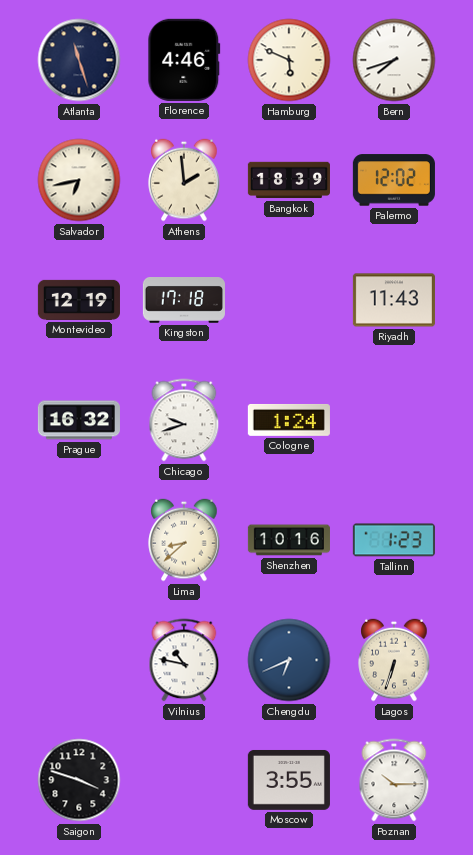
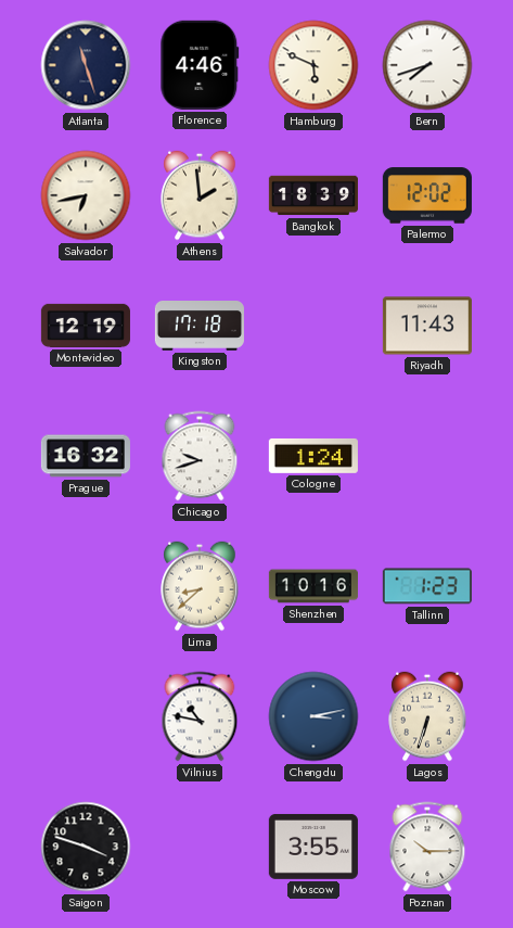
Chengdu: 6:41 -> 3:13
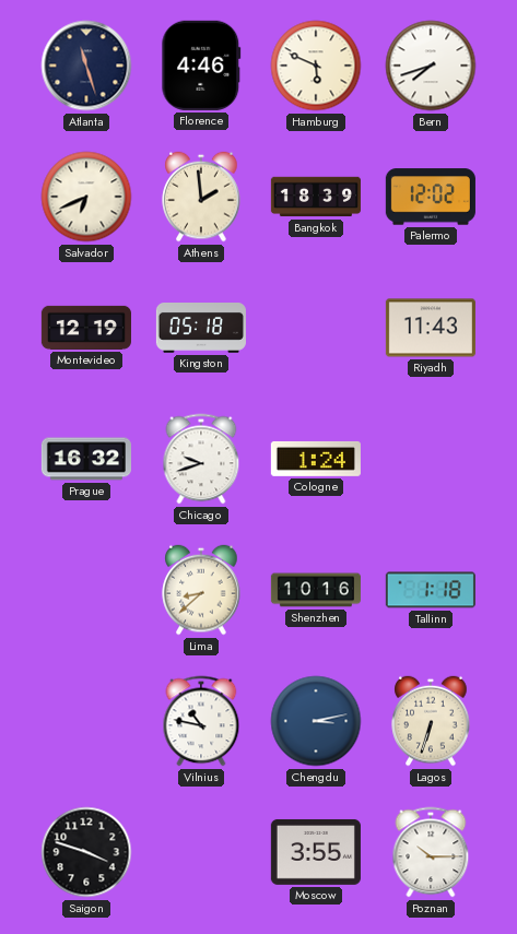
Salvador: 6:43 -> 6:41
Kingston: 17:18 -> 05:18
Tallinn: 1:23 -> 1:18
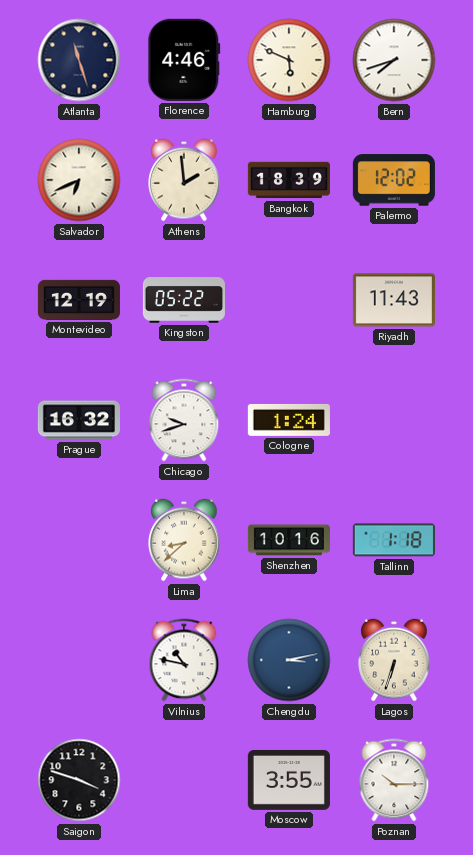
Kingston: 05:18 -> 05:22
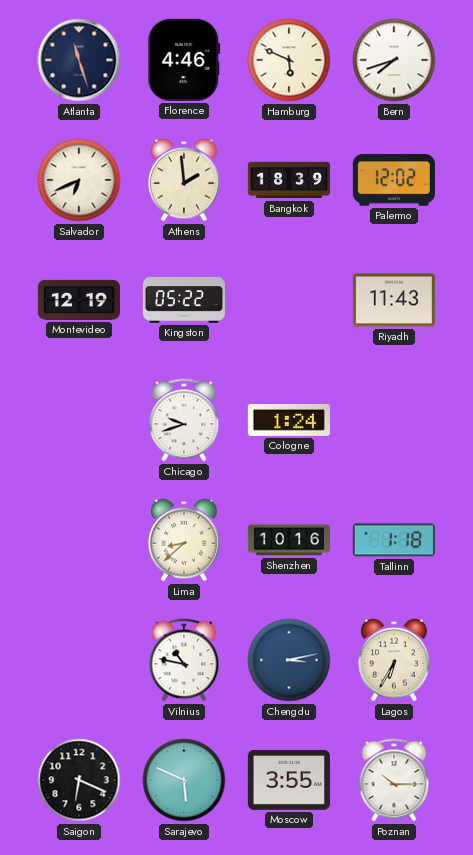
Prague: 16:32 -> none
Lagos: 6:33 -> 6:35
Saigon: 3:48 -> 6:19
Sarajevo: none -> 5:49
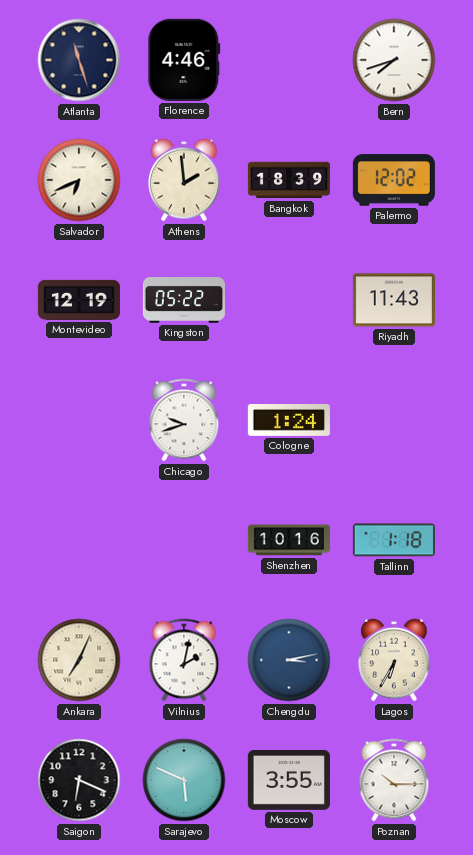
Hamburg: 5:49 -> none
Lima: 8:38 -> none
Ankara: none -> 7:04
Vilnius: 10:47 -> 2:02
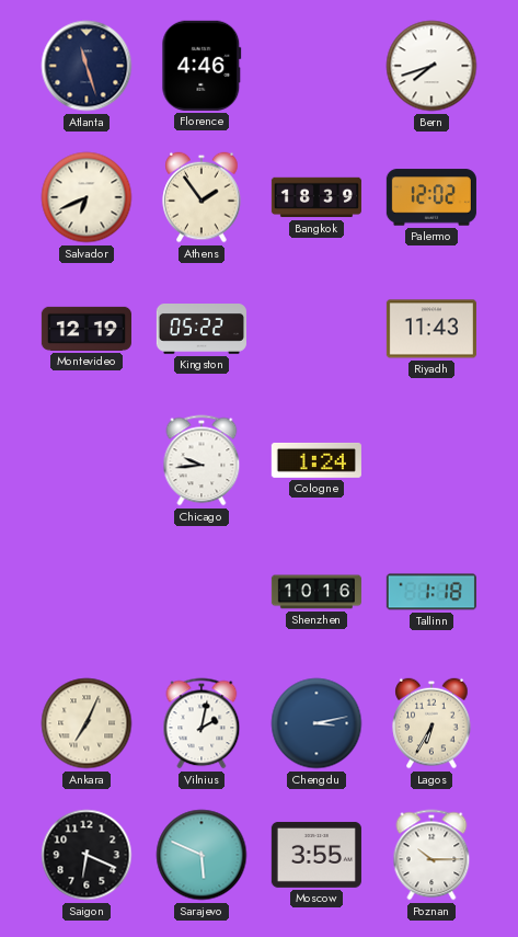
Athens: 1:59 -> 1:54
Chicago: 9:42 -> 9:44
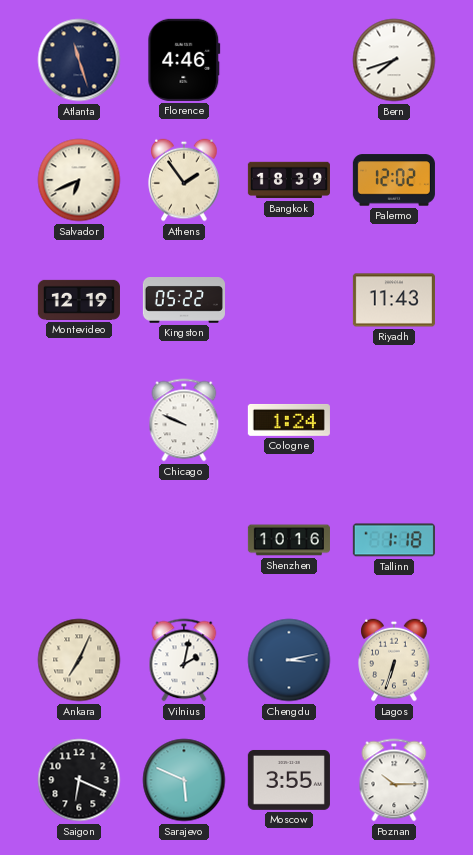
Chicago: 9:44 -> 9:49
Lagos: 6:35 -> 6:33
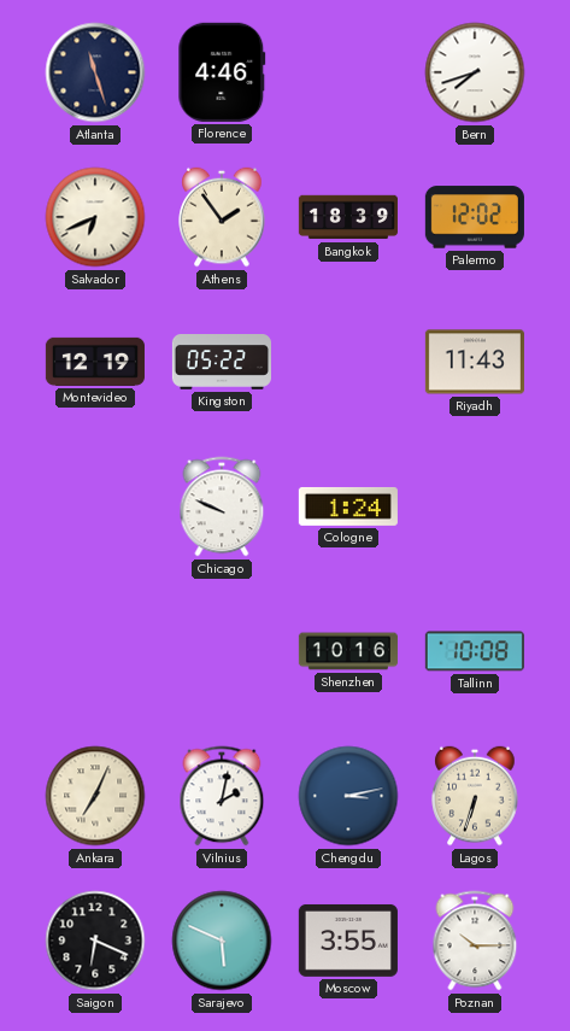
Tallinn: 1:18 -> 10:08
